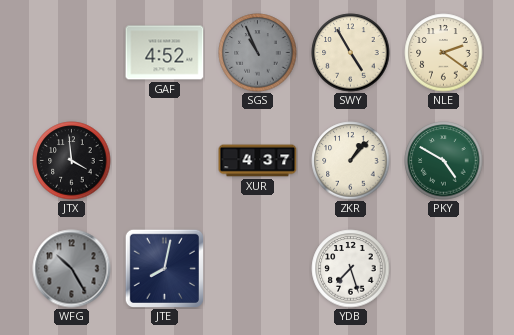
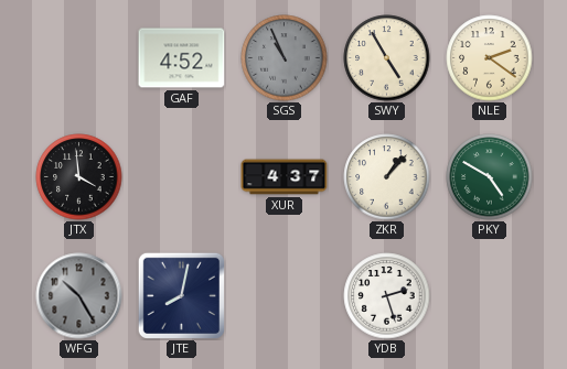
YDB: 7:27 -> 2:27
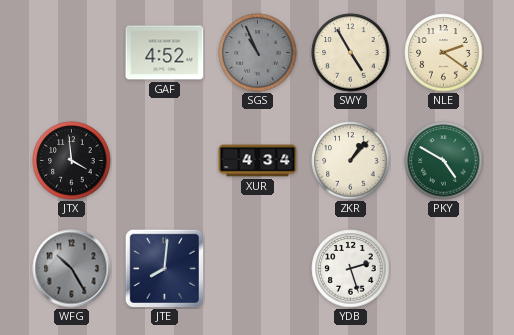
XUR: 4:37 -> 4:34
JTE: 8:02 -> 8:01
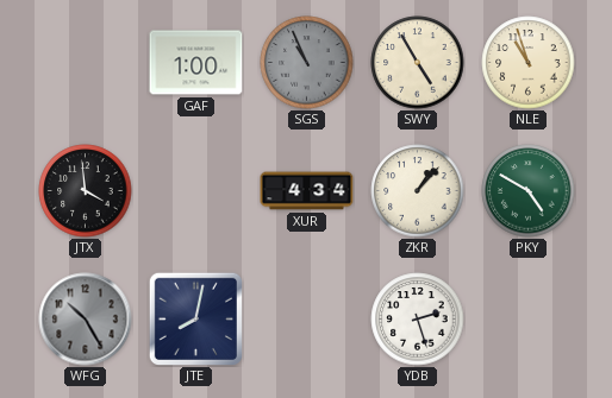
GAF: 4:52 -> 1:00
NLE: 2:21 -> 10:57
JTE: 8:01 -> 8:02
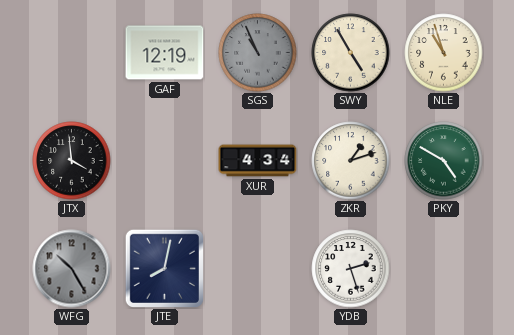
GAF: 1:00 -> 12:19
ZKR: 1:07 -> 1:12
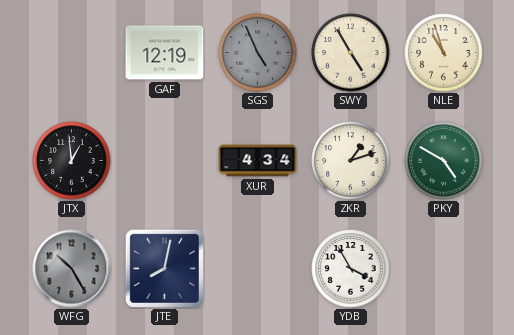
SGS: 10:56 -> 4:56
JTX: 3:59 -> 12:59
YDB: 2:27 -> 3:55
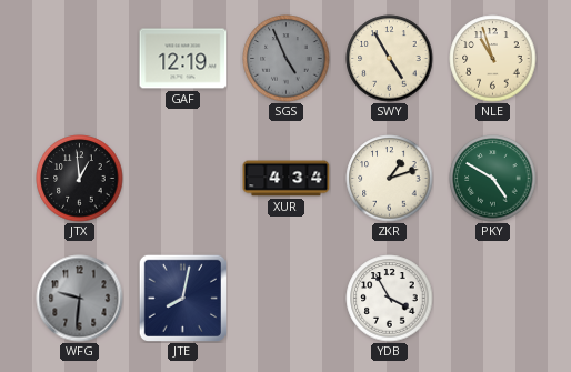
WFG: 10:25 -> 9:31
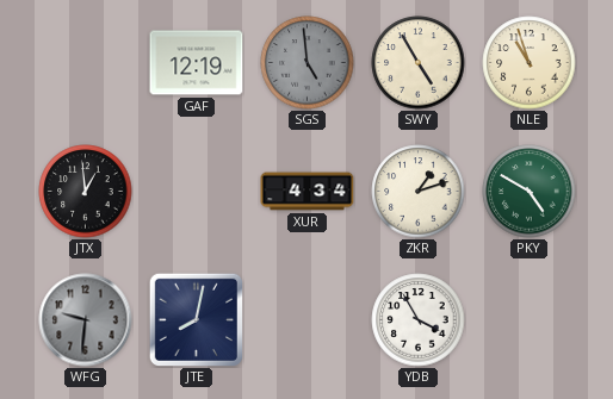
SGS: 4:56 -> 4:59
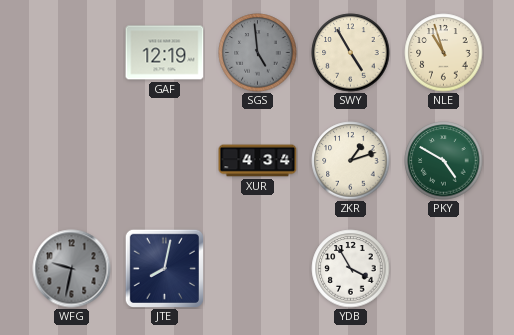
JTX: 12:59 -> none
WFG: 9:31 -> 9:32
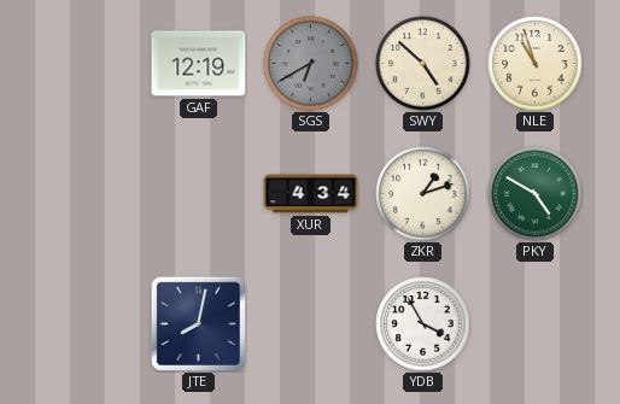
SGS: 4:59 -> 6:40
SWY: 4:55 -> 4:52
WFG: 9:32 -> none
